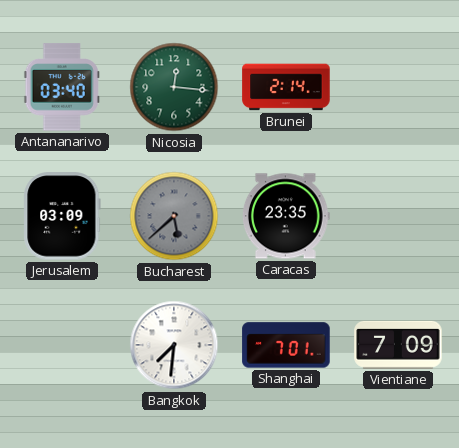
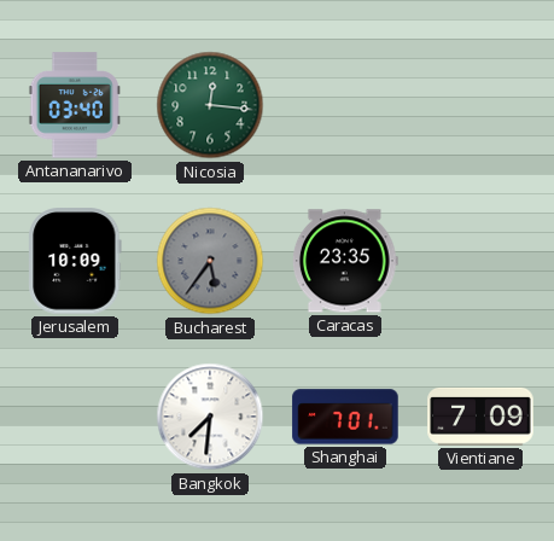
Brunei: 2:14 -> none
Jerusalem: 03:09 -> 10:09
Bucharest: 5:38 -> 5:36
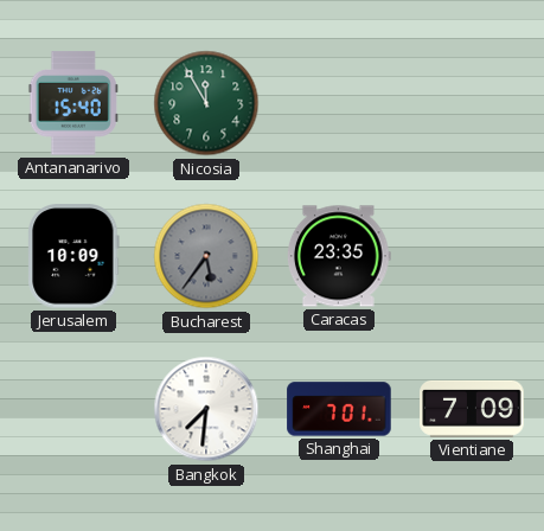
Antananarivo: 03:40 -> 15:40
Nicosia: 12:16 -> 11:55
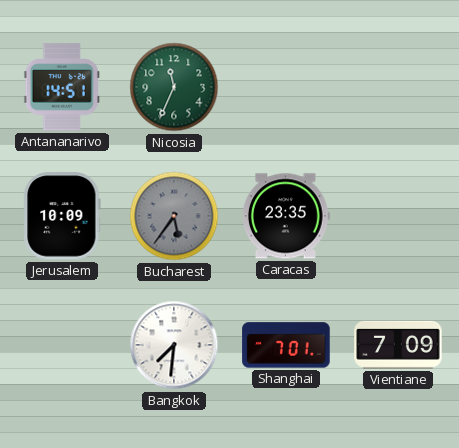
Antananarivo: 15:40 -> 14:51
Nicosia: 11:55 -> 11:34
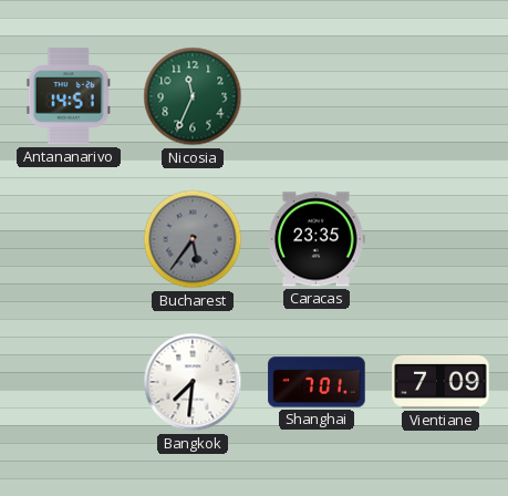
Jerusalem: 10:09 -> none
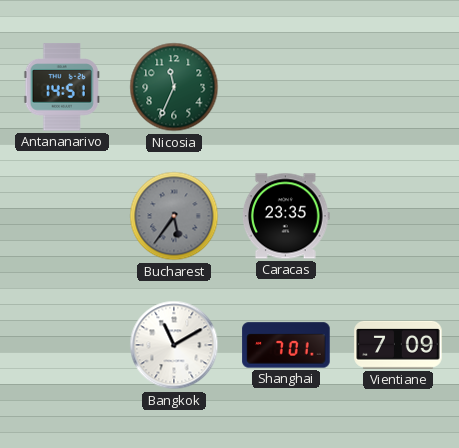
Bangkok: 7:31 -> 11:10
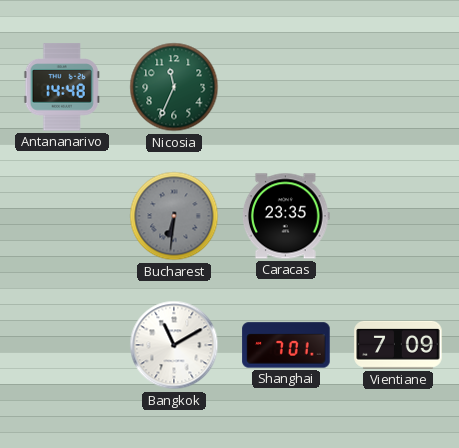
Antananarivo: 14:51 -> 14:48
Bucharest: 5:36 -> 6:31
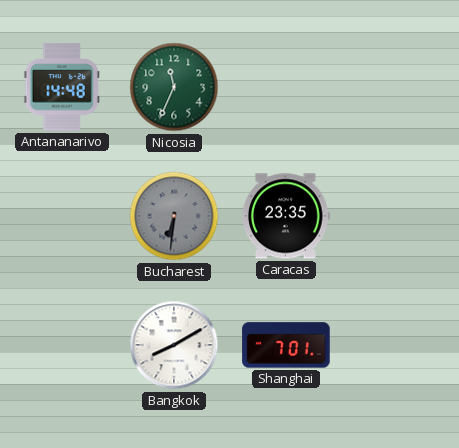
Bangkok: 11:10 -> 8:10
Vientiane: 7:09 -> none
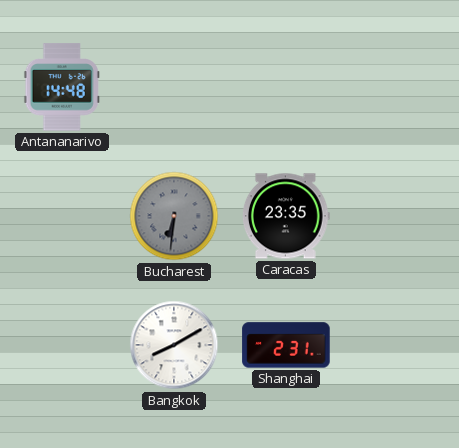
Nicosia: 11:34 -> none
Shanghai: 7:01 -> 2:31
